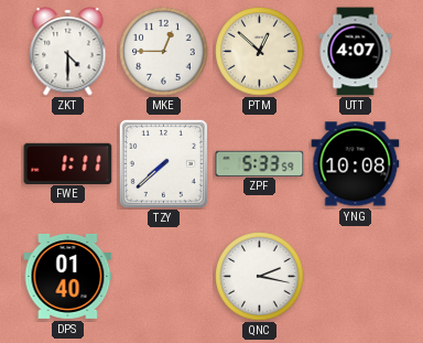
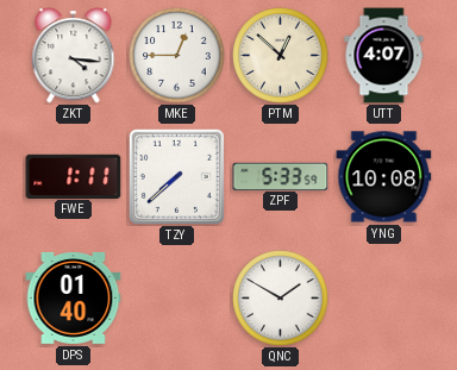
ZKT: 4:30 -> 4:16
QNC: 2:17 -> 1:50
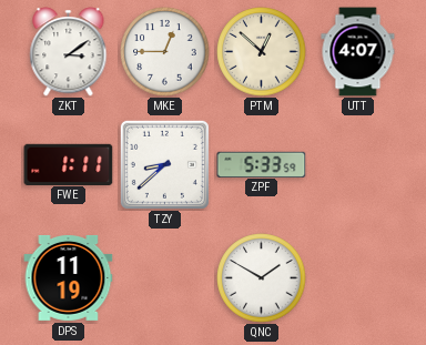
ZKT: 4:16 -> 3:09
TZY: 7:38 -> 8:38
YNG: 10:08 -> none
DPS: 01:40 -> 11:19
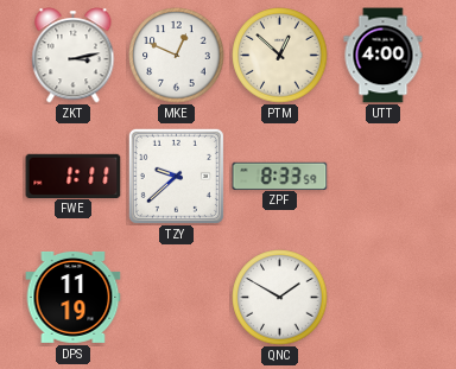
ZKT: 3:09 -> 3:13
MKE: 12:45 -> 12:49
UTT: 4:07 -> 4:00
TZY: 8:38 -> 9:38
ZPF: 5:33 -> 8:33
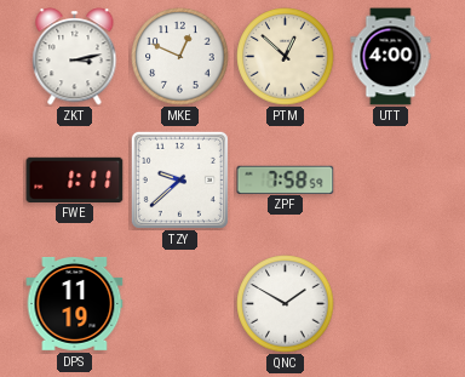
ZPF: 8:33 -> 7:58
